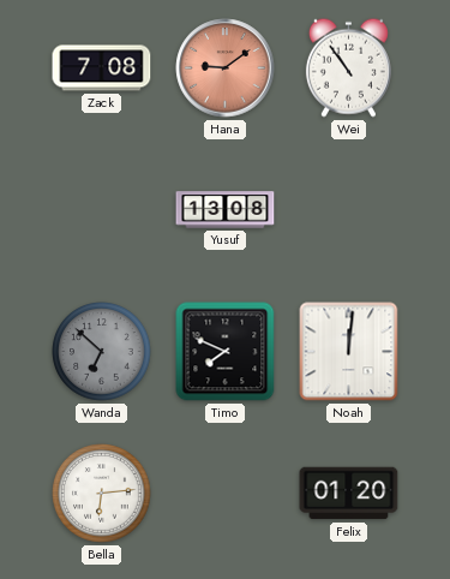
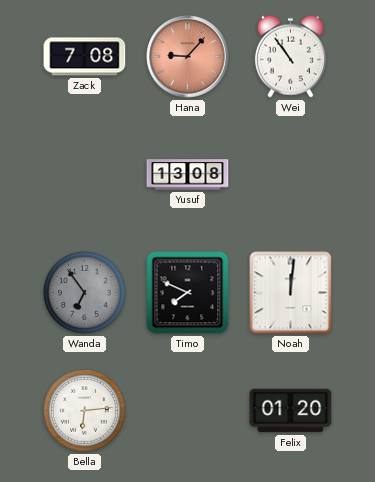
Hana: 9:09 -> 9:07
Wanda: 6:52 -> 6:54
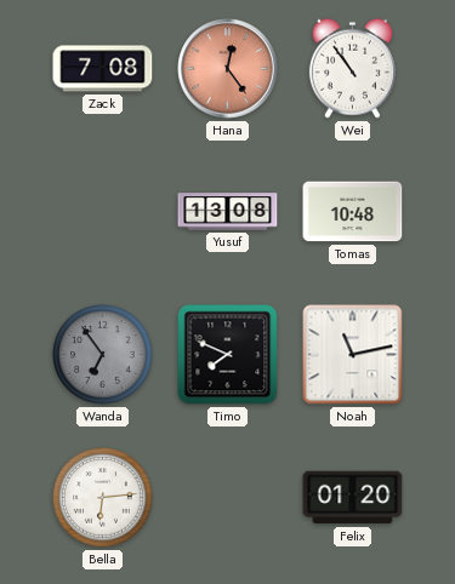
Hana: 9:07 -> 12:24
Tomas: none -> 10:48
Noah: 12:01 -> 11:13
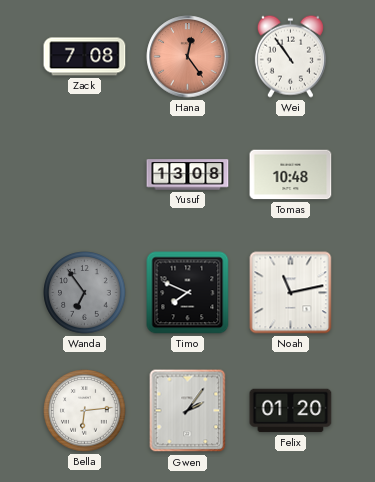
Gwen: none -> 2:06
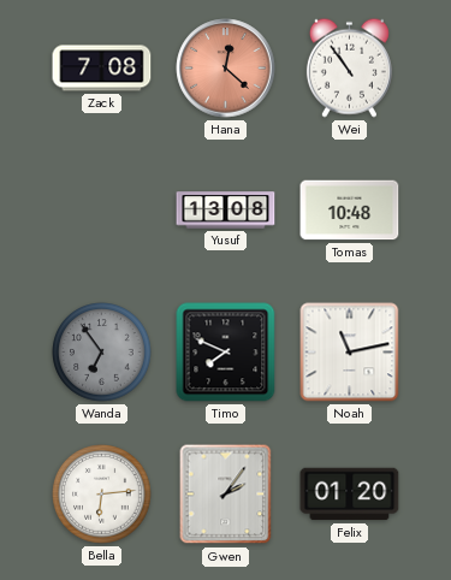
Hana: 12:24 -> 12:22
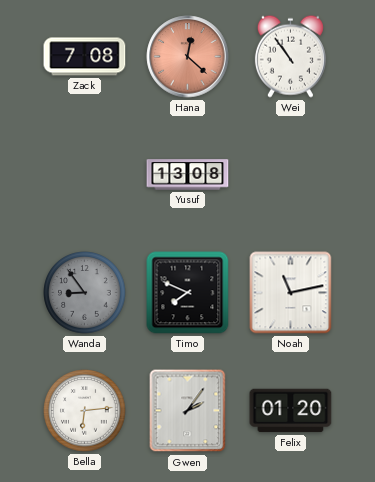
Tomas: 10:48 -> none
Wanda: 6:54 -> 8:54
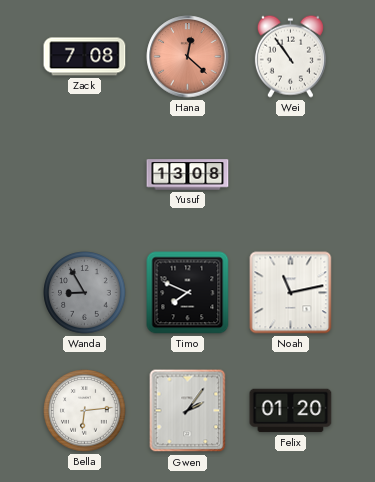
Wanda: 8:54 -> 8:55
